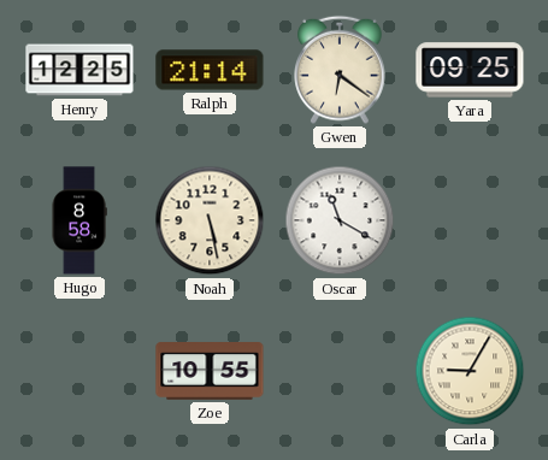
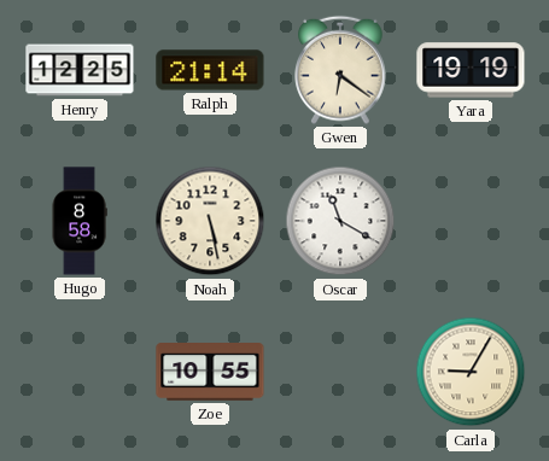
Yara: 09:25 -> 19:19
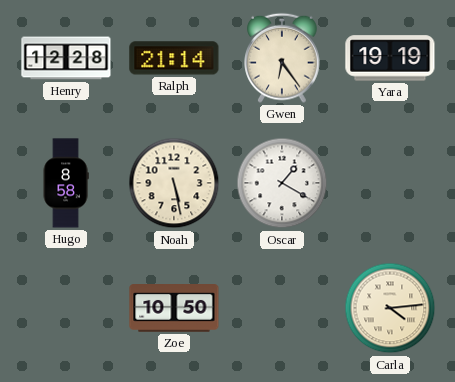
Henry: 12:25 -> 12:28
Gwen: 6:21 -> 6:24
Oscar: 11:20 -> 1:20
Zoe: 10:55 -> 10:50
Carla: 9:05 -> 4:14
